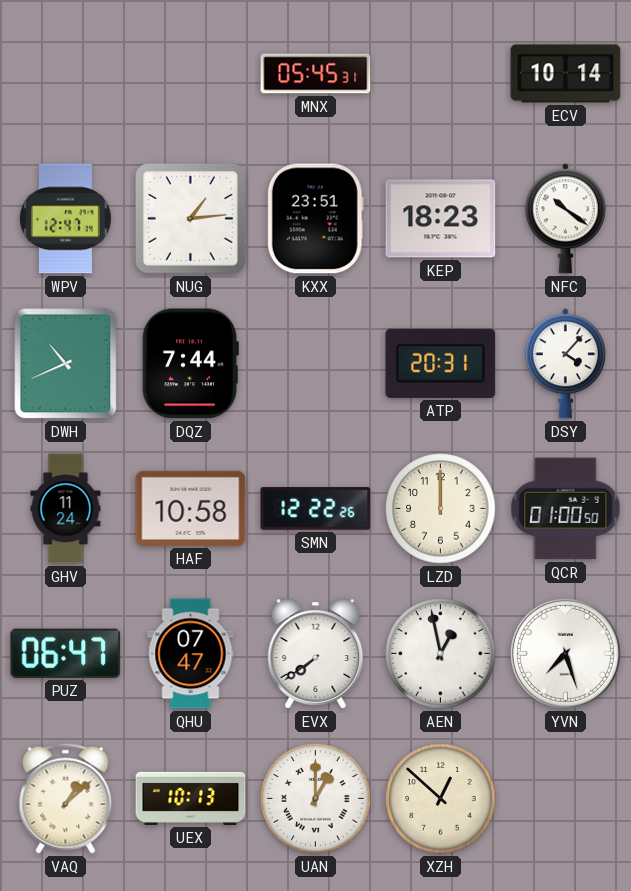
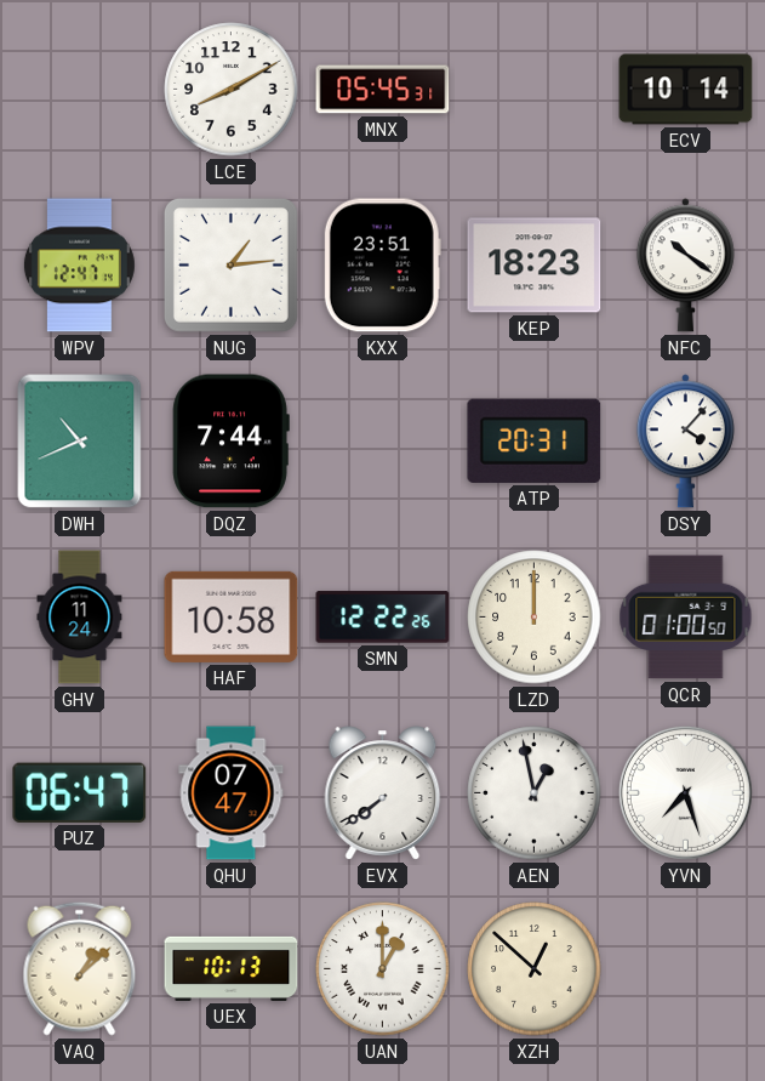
LCE: none -> 8:10
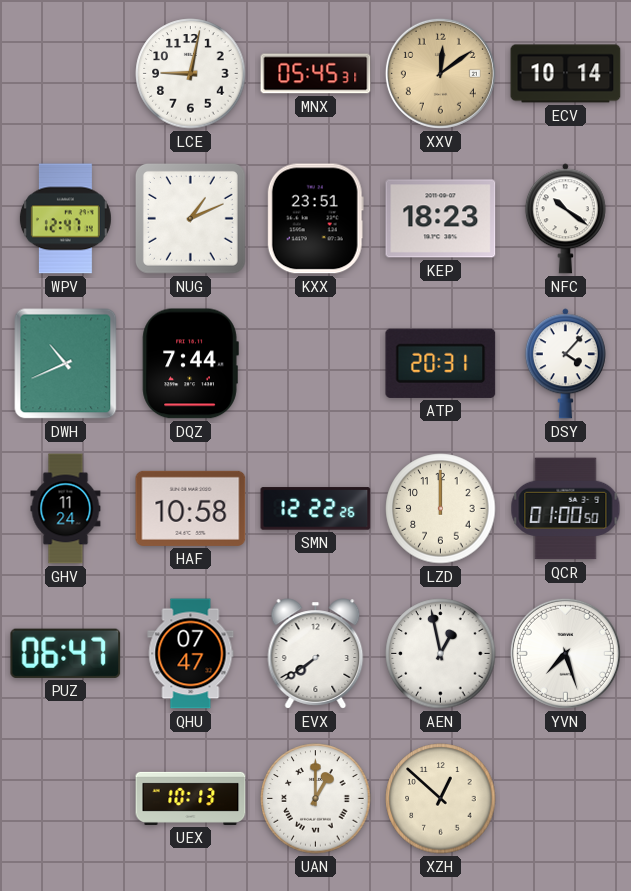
LCE: 8:10 -> 9:02
XXV: none -> 12:09
NUG: 1:14 -> 1:11
VAQ: 1:08 -> none
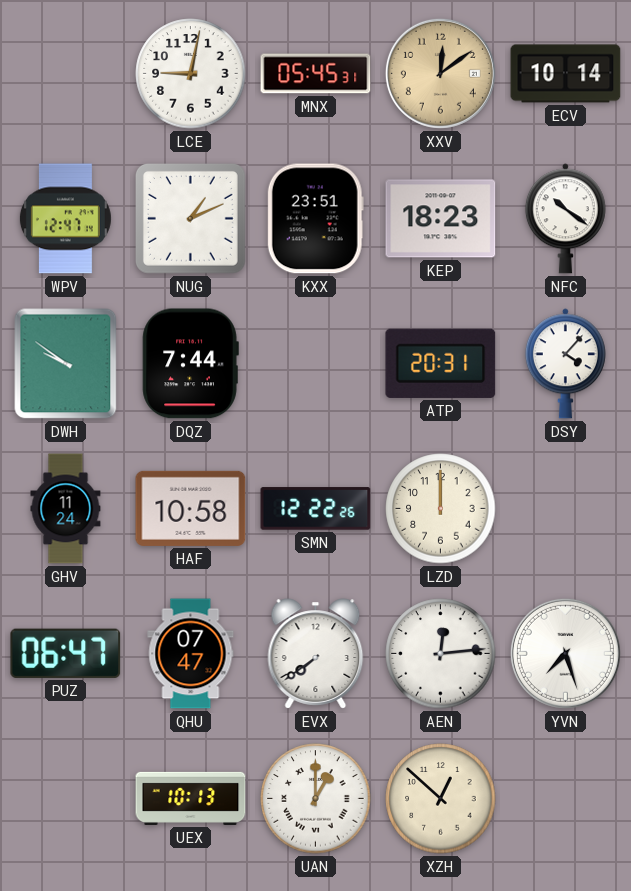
DWH: 10:41 -> 9:51
QCR: 01:00 -> none
AEN: 12:58 -> 12:14
